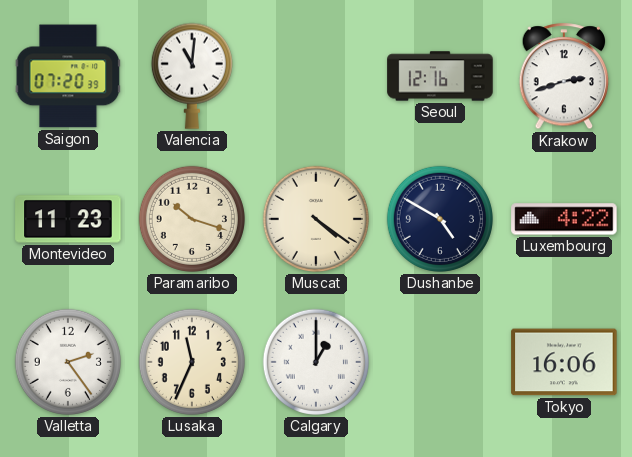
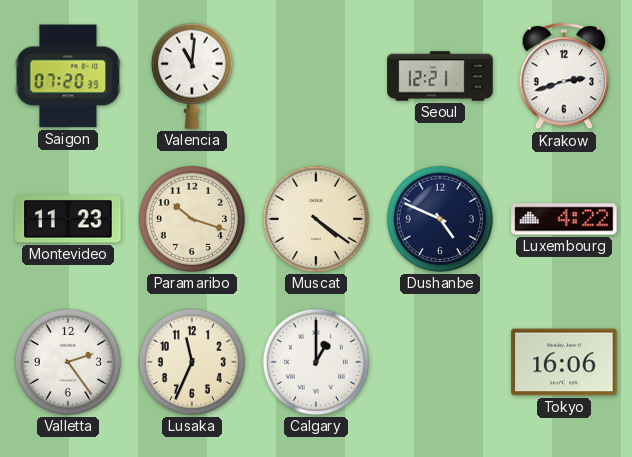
Seoul: 12:16 -> 12:21
Dushanbe: 4:50 -> 4:49
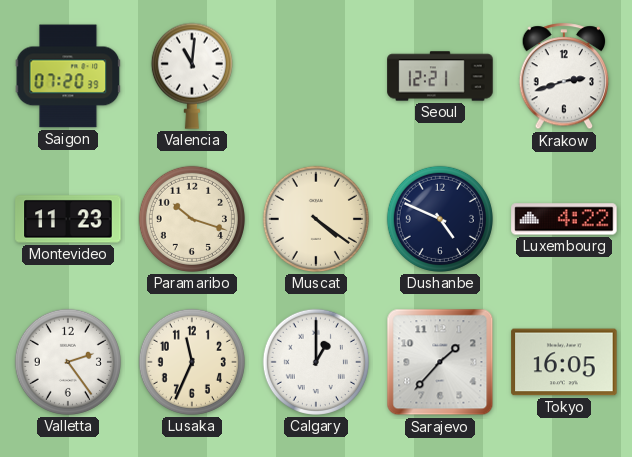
Sarajevo: none -> 1:37
Tokyo: 16:06 -> 16:05
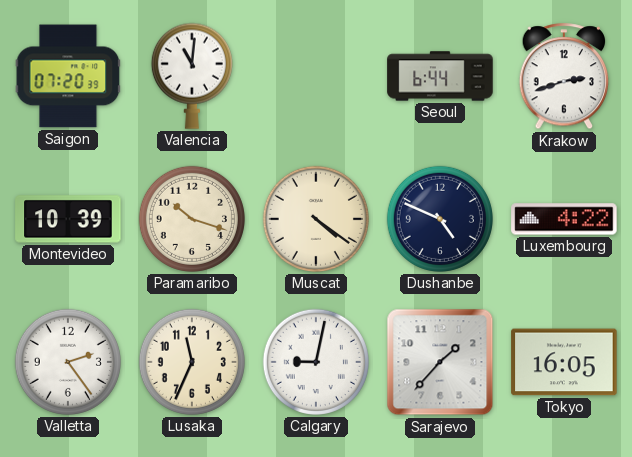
Seoul: 12:21 -> 6:44
Montevideo: 11:23 -> 10:39
Calgary: 1:00 -> 9:02
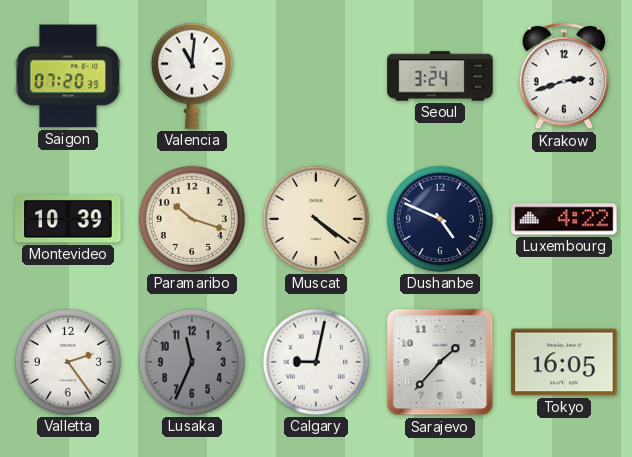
Seoul: 6:44 -> 3:24
Lusaka dial: cream -> grey
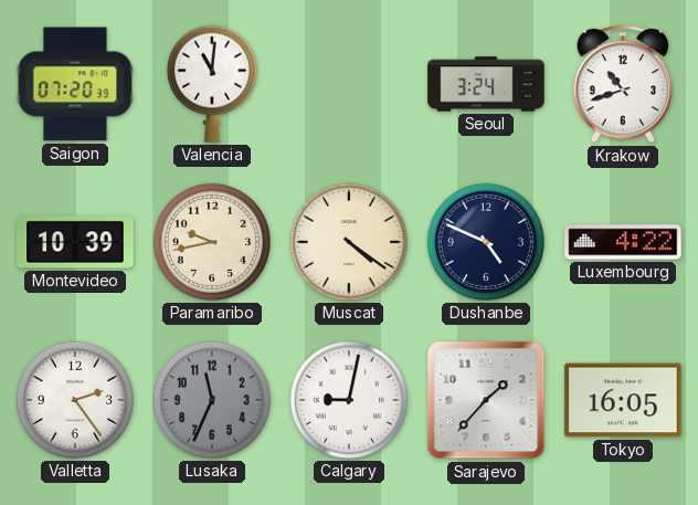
Krakow: 2:42 -> 10:42
Paramaribo: 10:18 -> 9:43
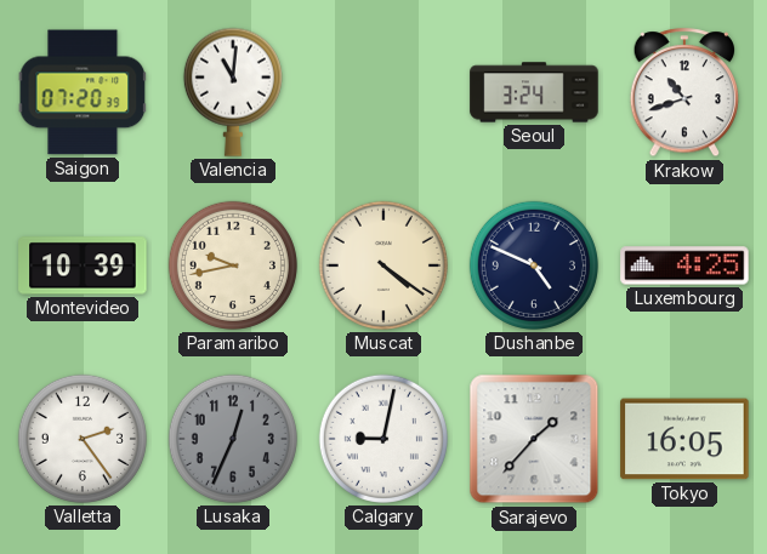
Luxembourg: 4:22 -> 4:25
Lusaka: 11:34 -> 12:34
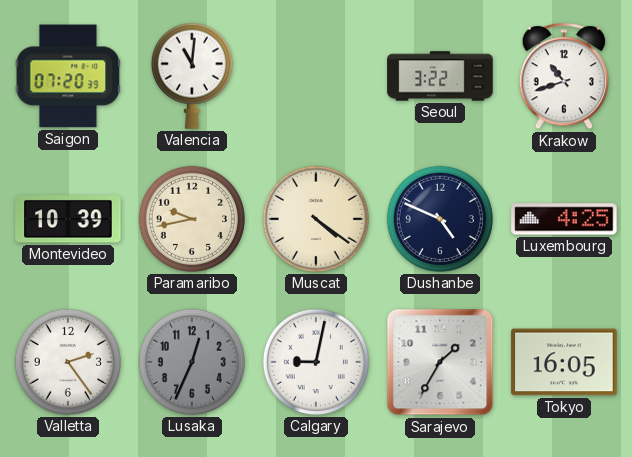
Seoul: 3:24 -> 3:22
Sarajevo: 1:37 -> 1:35
